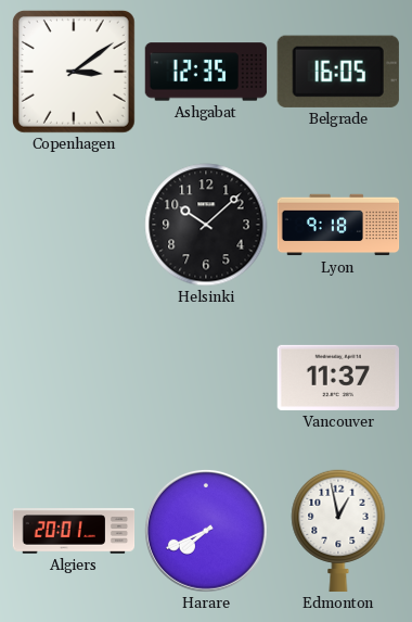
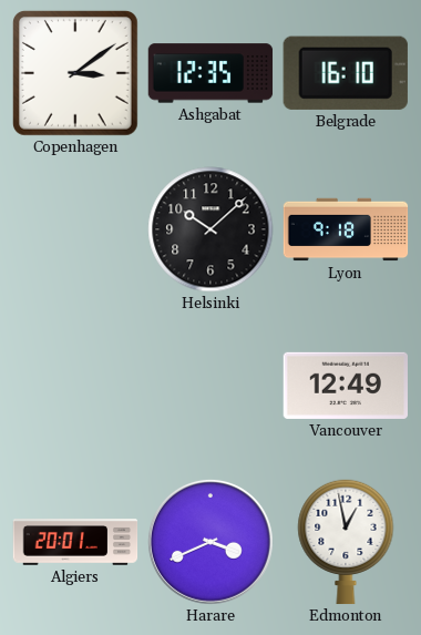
Belgrade: 16:05 -> 16:10
Vancouver: 11:37 -> 12:49
Harare: 7:41 -> 3:41
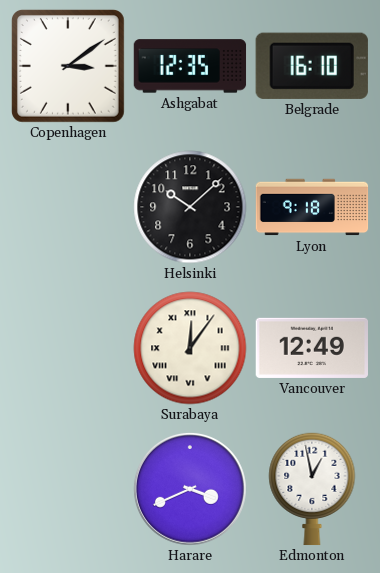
Surabaya: none -> 12:06
Algiers: 20:01 -> none
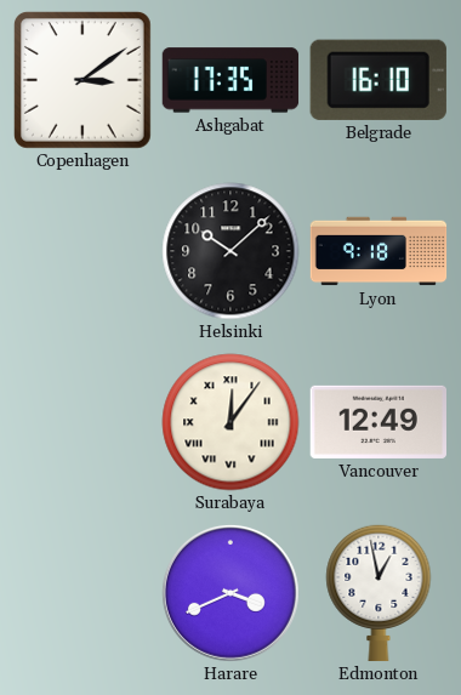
Ashgabat: 12:35 -> 17:35
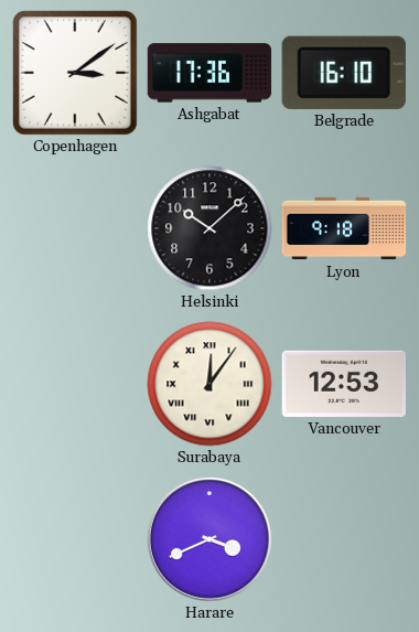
Ashgabat: 17:35 -> 17:36
Vancouver: 12:49 -> 12:53
Edmonton: 12:58 -> none
